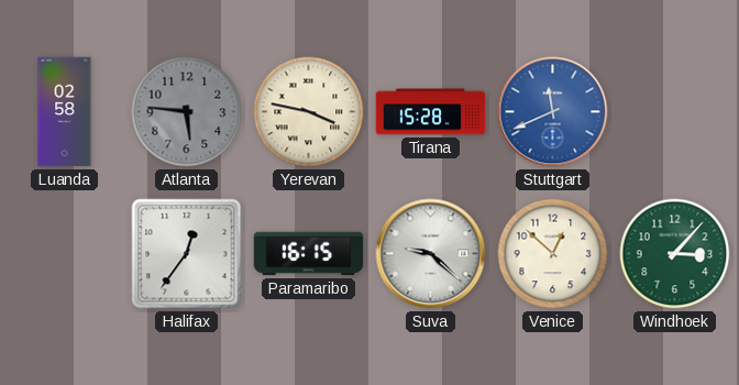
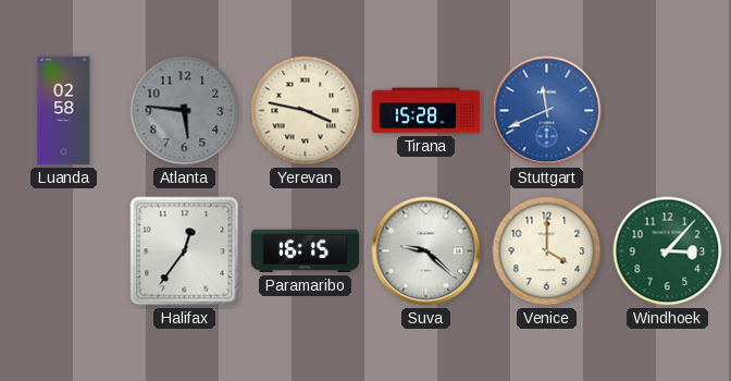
Venice: 12:52 -> 4:00
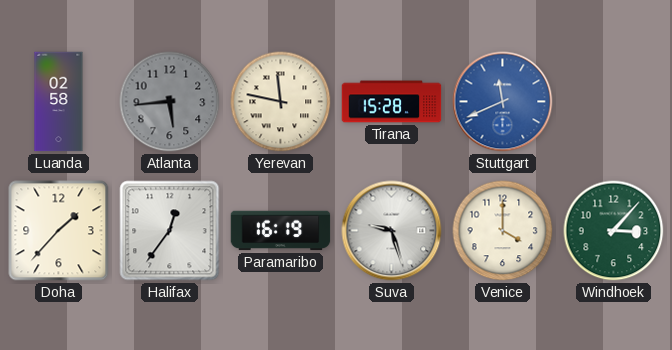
Atlanta: 5:46 -> 5:44
Yerevan: 3:47 -> 11:47
Doha: none -> 1:37
Paramaribo: 16:15 -> 16:19
Suva: 9:22 -> 9:27
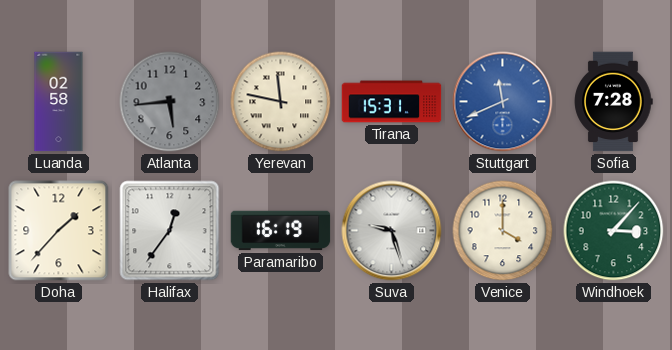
Tirana: 15:28 -> 15:31
Sofia: none -> 7:28
